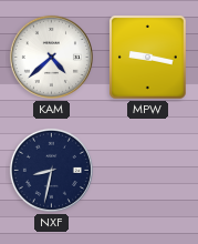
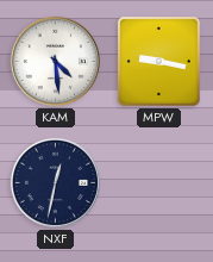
KAM: 4:38 -> 4:29
NXF: 8:32 -> 12:32
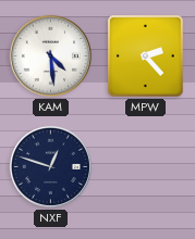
MPW: 9:17 -> 2:23
NXF: 12:32 -> 12:48
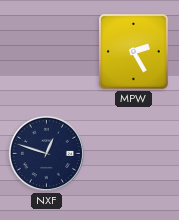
KAM: 4:29 -> none
MPW: 2:23 -> 2:25
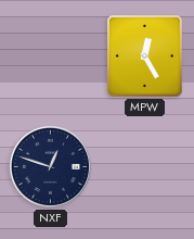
MPW: 2:25 -> 12:25
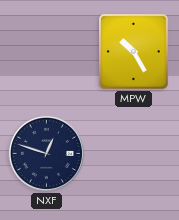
MPW: 12:25 -> 10:25
